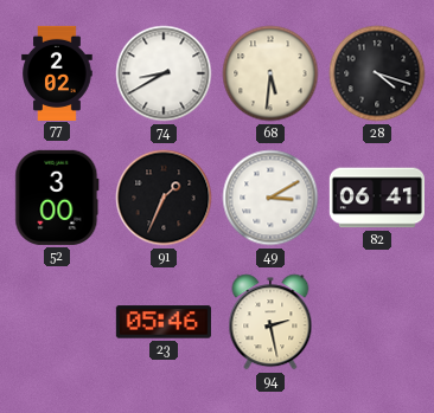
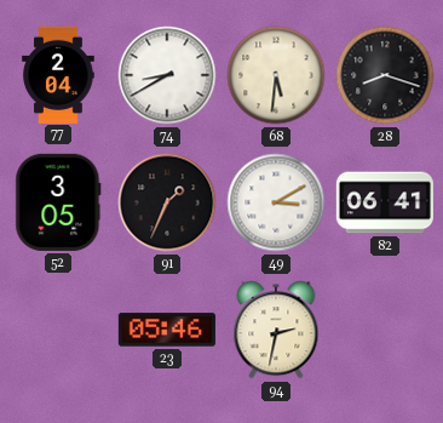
77: 2:02 -> 2:04
28: 4:18 -> 8:18
52: 3:00 -> 3:05
94: 2:28 -> 2:32
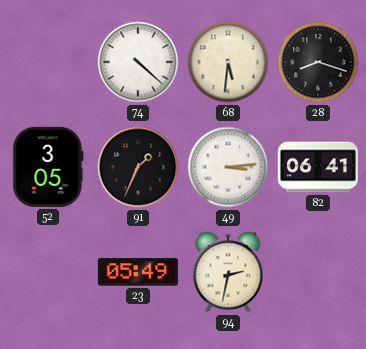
77: 2:04 -> none
74: 8:40 -> 4:22
49: 3:10 -> 3:14
23: 05:46 -> 05:49
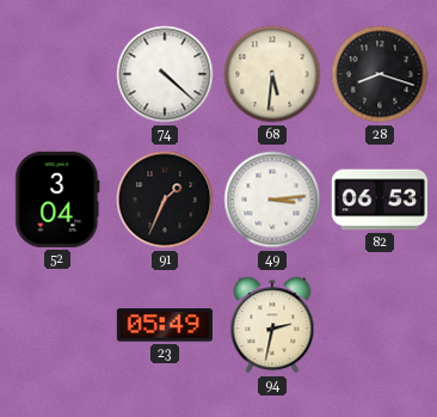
52: 3:05 -> 3:04
82: 06:41 -> 06:53
